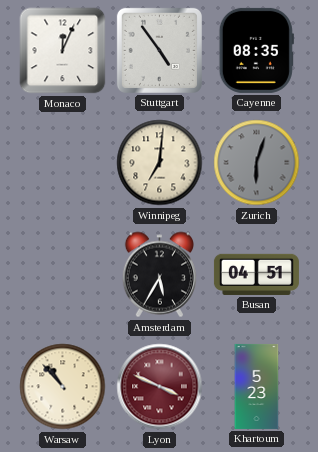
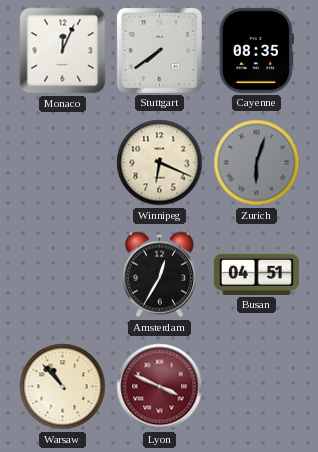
Stuttgart: 4:54 -> 7:39
Winnipeg: 7:01 -> 6:19
Amsterdam: 5:35 -> 12:35
Khartoum: 5:23 -> none
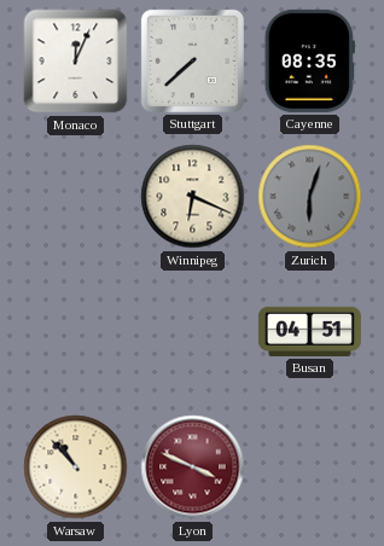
Stuttgart: 7:39 -> 7:38
Amsterdam: 12:35 -> none
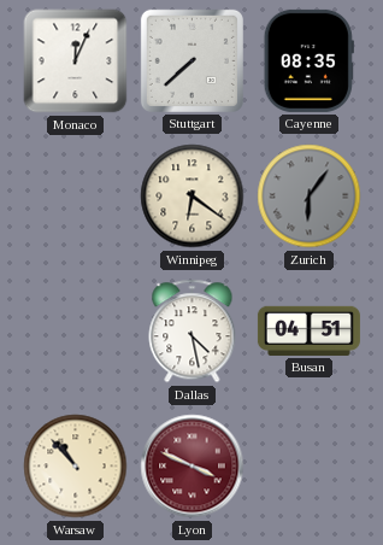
Winnipeg: 6:19 -> 6:21
Zurich: 6:03 -> 6:06
Dallas: none -> 4:28
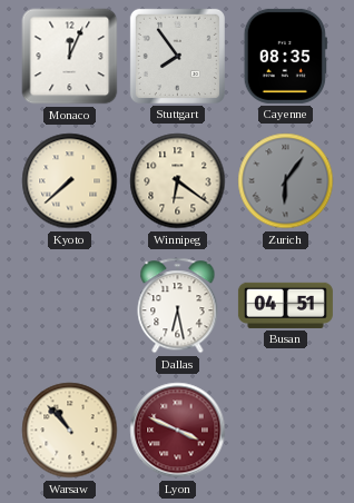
Stuttgart: 7:38 -> 7:54
Kyoto: none -> 7:38
Dallas: 4:28 -> 6:28
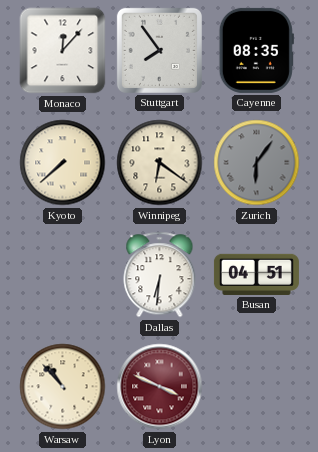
Monaco: 12:04 -> 12:07
Dallas: 6:28 -> 6:31
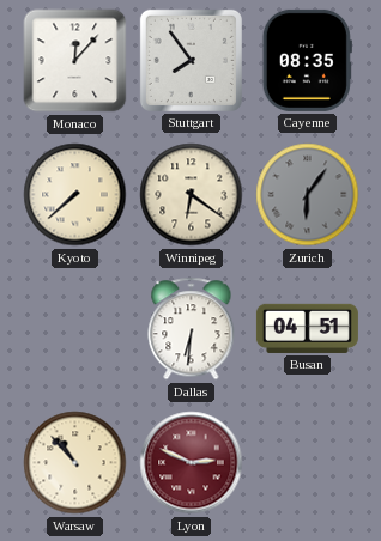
Lyon: 3:49 -> 2:49
